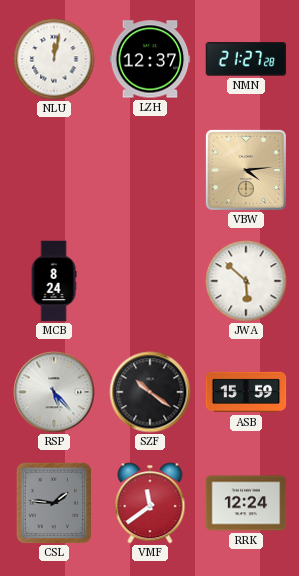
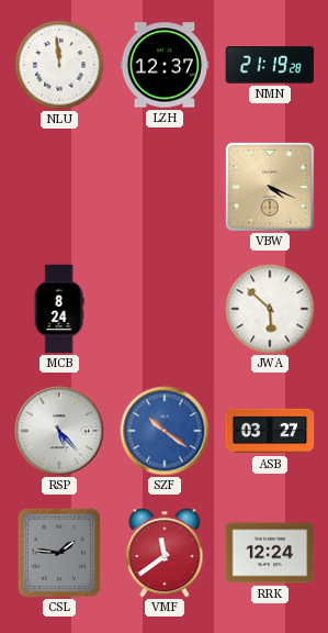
NLU: 12:02 -> 11:59
NMN: 21:27 -> 21:19
VBW: 4:14 -> 4:19
SZF dial: black -> blue
ASB: 15:59 -> 03:27
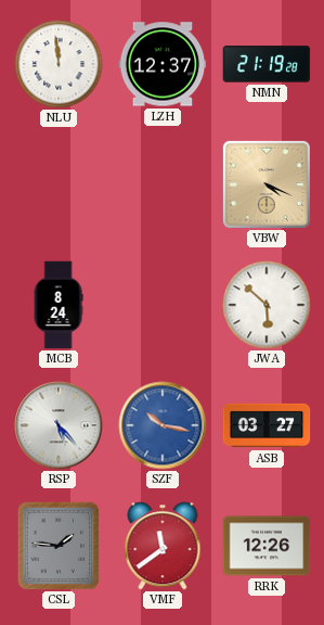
SZF: 10:21 -> 10:17
RRK: 12:24 -> 12:26
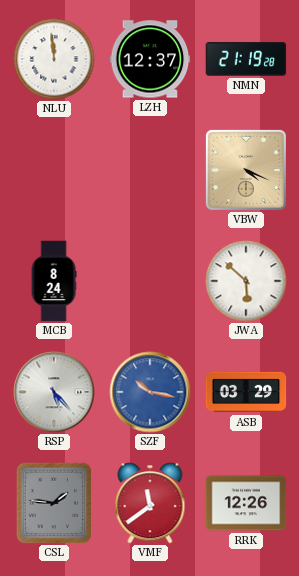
ASB: 03:27 -> 03:29
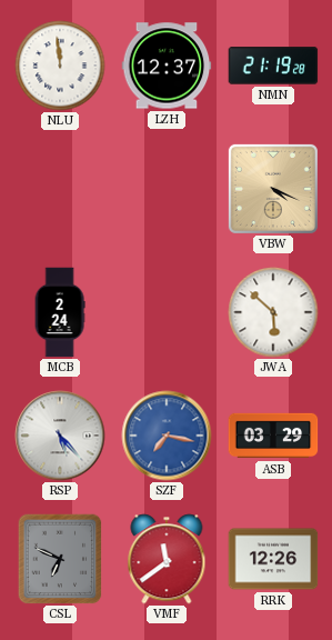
MCB: 8:24 -> 2:24
SZF: 10:17 -> 7:17
CSL: 1:46 -> 6:49
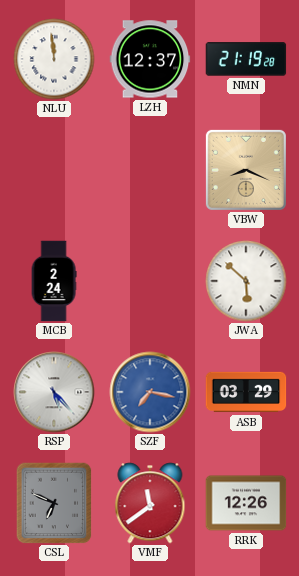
VBW: 4:19 -> 8:19
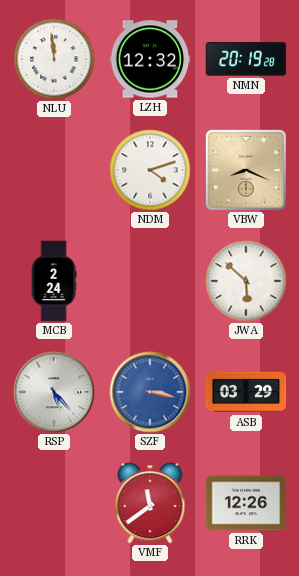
LZH: 12:37 -> 12:32
NMN: 21:19 -> 20:19
NDM: none -> 4:12
SZF: 7:17 -> 3:17
CSL: 6:49 -> none
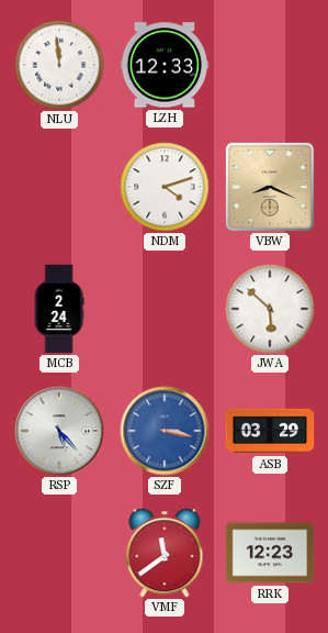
LZH: 12:32 -> 12:33
NMN: 20:19 -> none
RRK: 12:26 -> 12:23
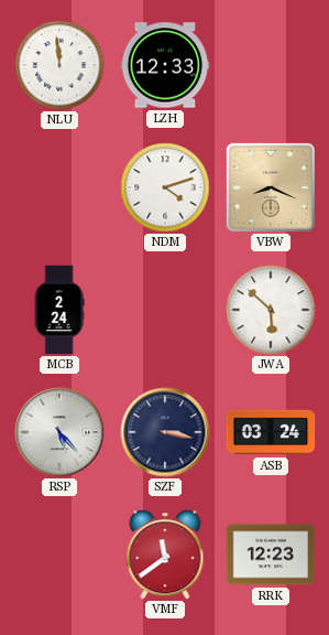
SZF dial: blue -> navy
ASB: 03:29 -> 03:24
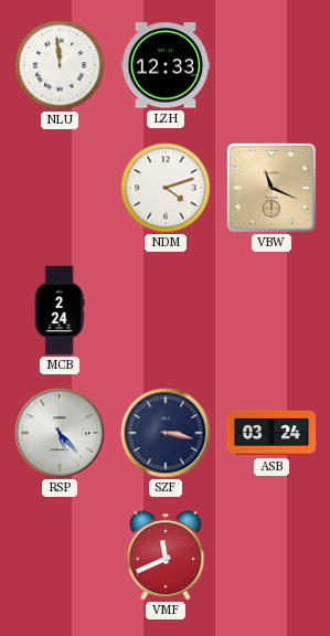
VBW: 8:19 -> 11:19
JWA: 5:52 -> none
VMF: 11:39 -> 11:41
RRK: 12:23 -> none
